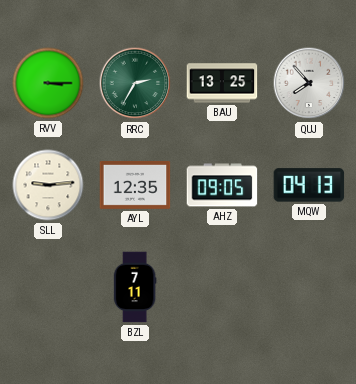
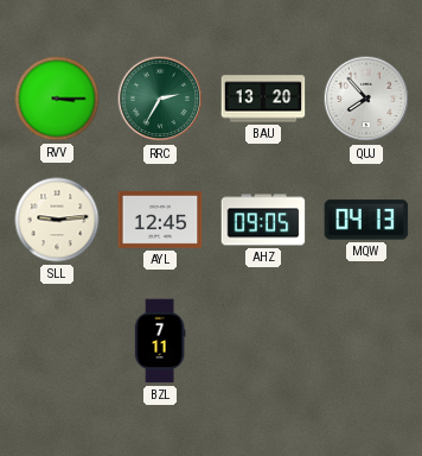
BAU: 13:25 -> 13:20
AYL: 12:35 -> 12:45
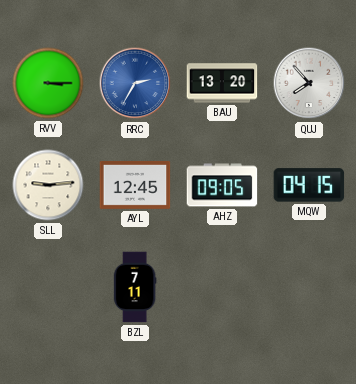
RRC dial: green -> blue
MQW: 04:13 -> 04:15
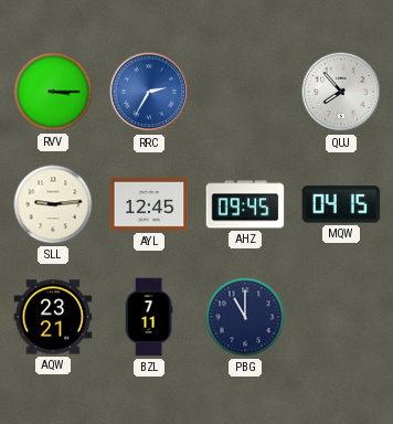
BAU: 13:20 -> none
AHZ: 09:05 -> 09:45
AQW: none -> 23:21
PBG: none -> 11:00
